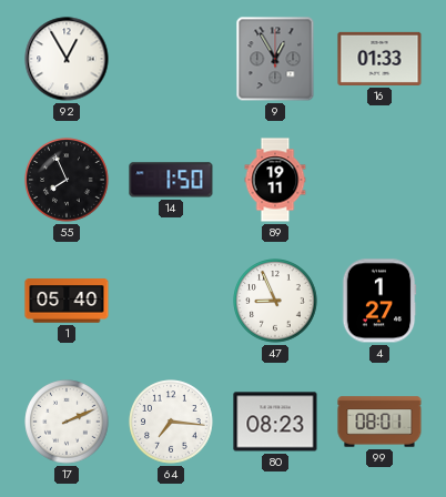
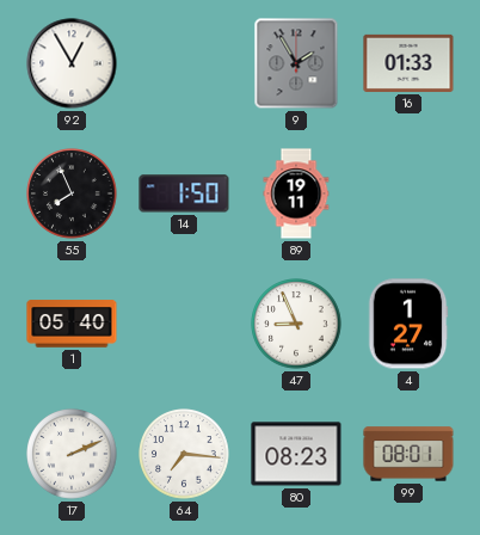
9: 12:55 -> 1:55
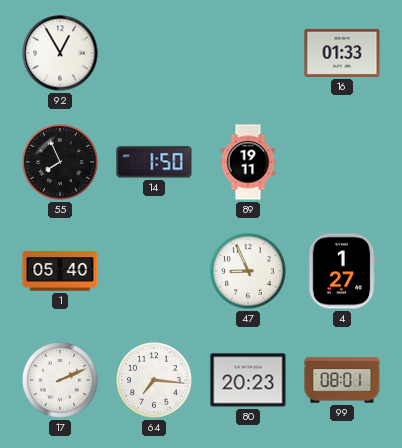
9: 1:55 -> none
80: 08:23 -> 20:23
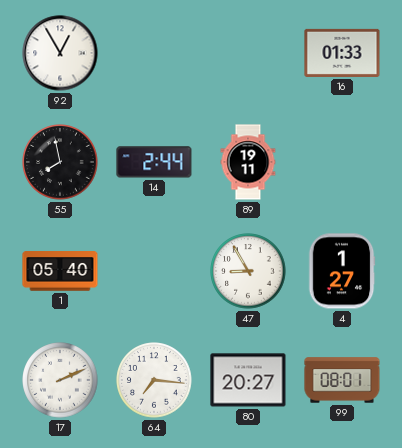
55: 7:56 -> 7:58
14: 1:50 -> 2:44
47: 8:56 -> 8:55
80: 20:23 -> 20:27
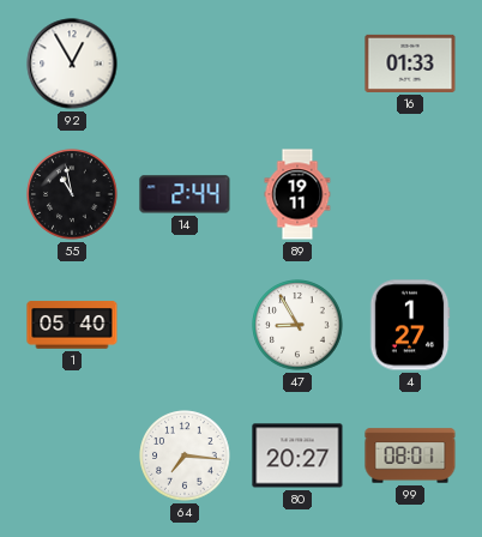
55: 7:58 -> 10:58
17: 2:11 -> none
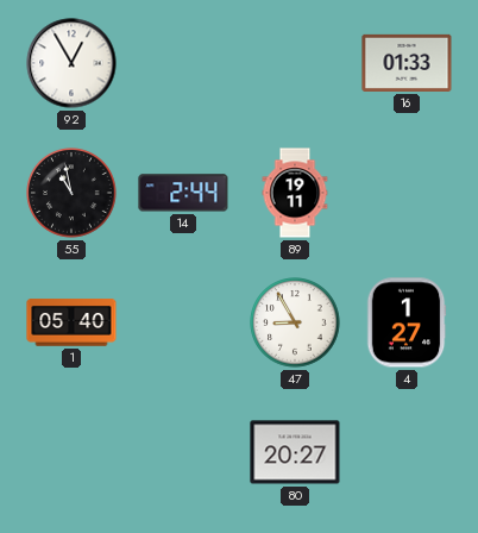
64: 7:16 -> none
99: 08:01 -> none
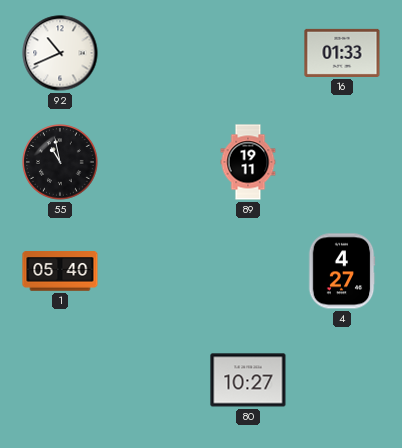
92: 12:55 -> 10:41
14: 2:44 -> none
47: 8:55 -> none
4: 1:27 -> 4:27
80: 20:27 -> 10:27
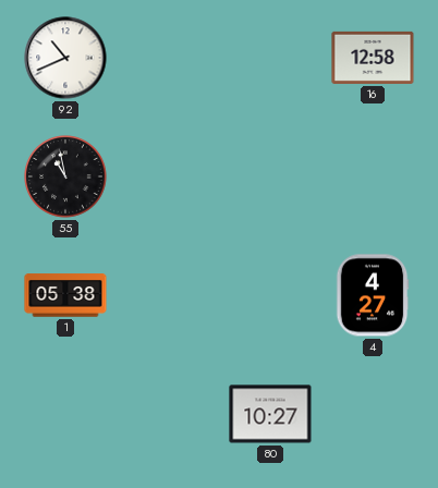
16: 01:33 -> 12:58
89: 19:11 -> none
1: 05:40 -> 05:38
